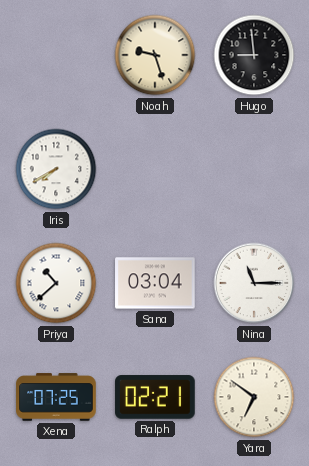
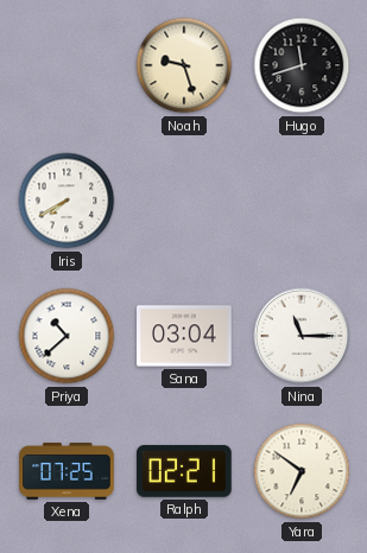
Hugo: 8:59 -> 11:42
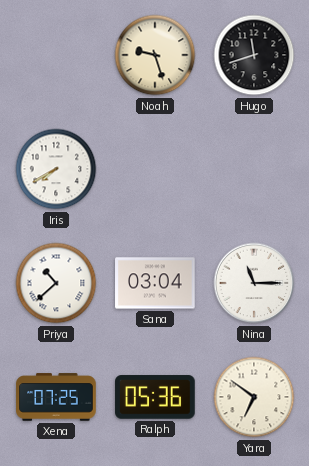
Ralph: 02:21 -> 05:36
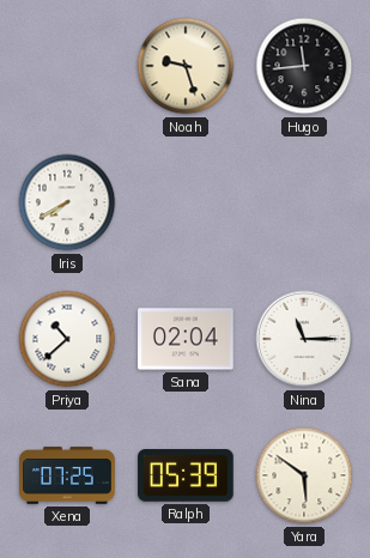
Hugo: 11:42 -> 11:44
Sana: 03:04 -> 02:04
Ralph: 05:36 -> 05:39
Yara: 6:51 -> 5:51
